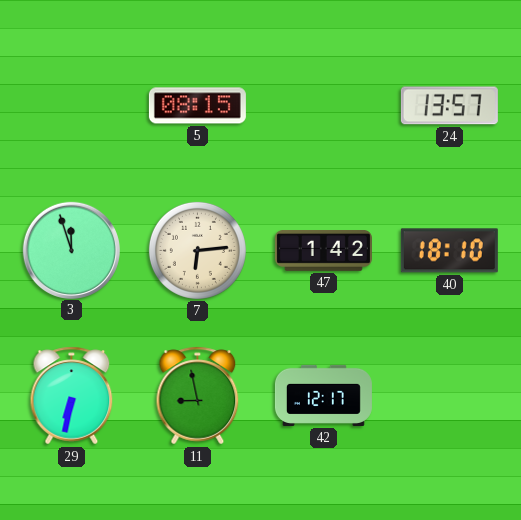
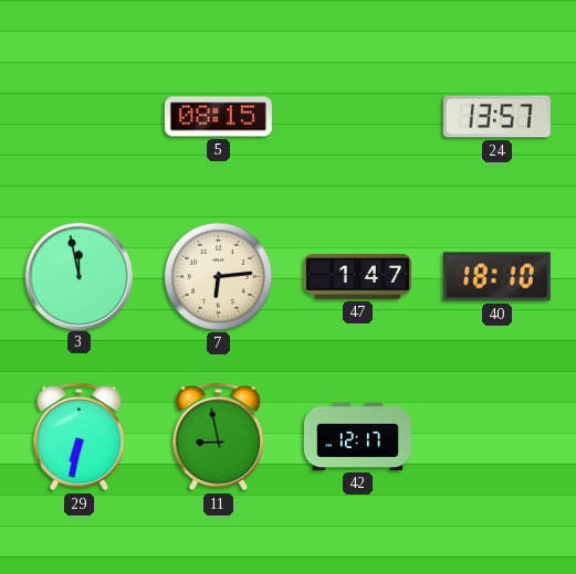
3: 11:57 -> 11:58
47: 1:42 -> 1:47
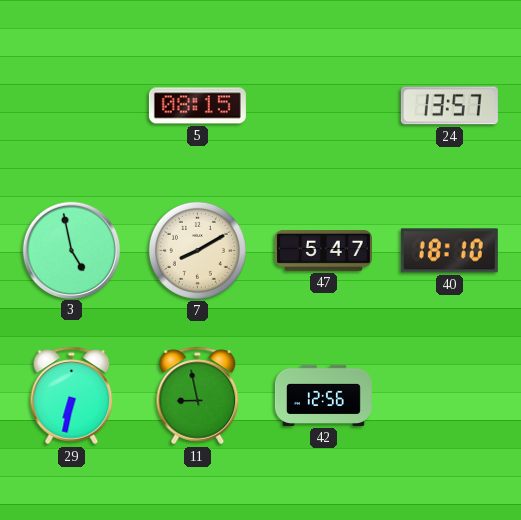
3: 11:58 -> 4:58
7: 6:14 -> 8:10
47: 1:47 -> 5:47
42: 12:17 -> 12:56
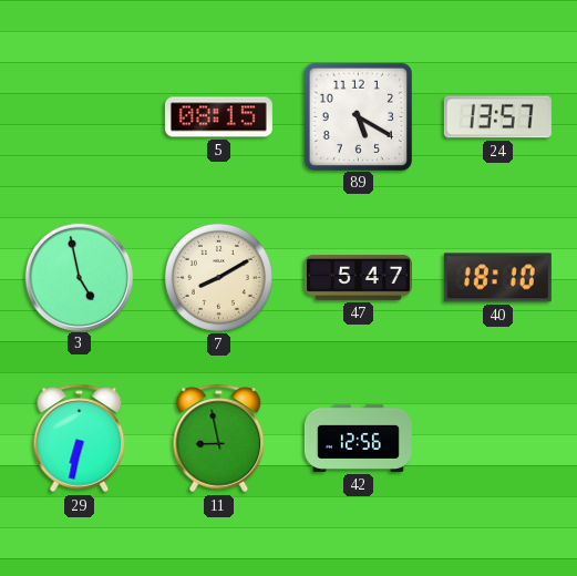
89: none -> 5:20
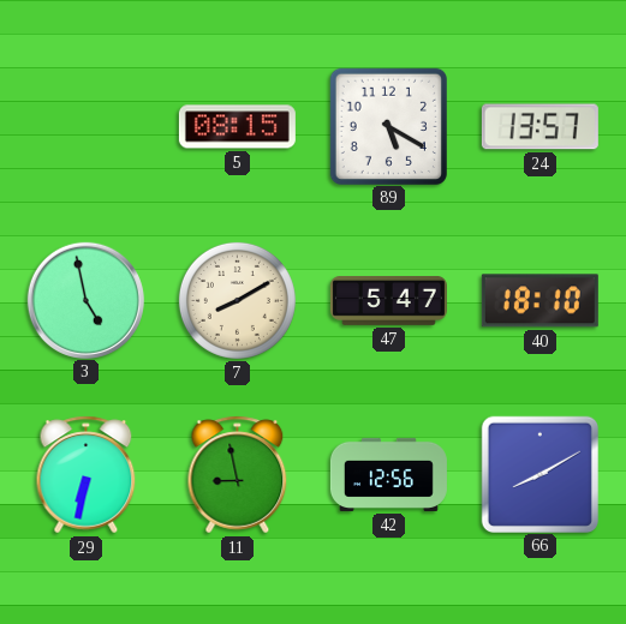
66: none -> 8:10
